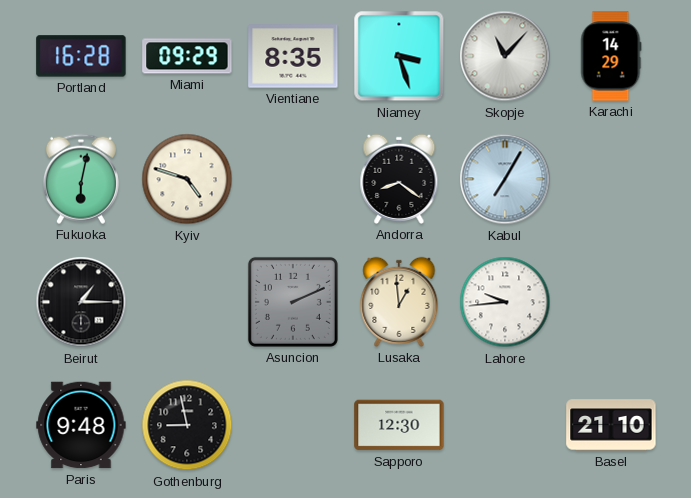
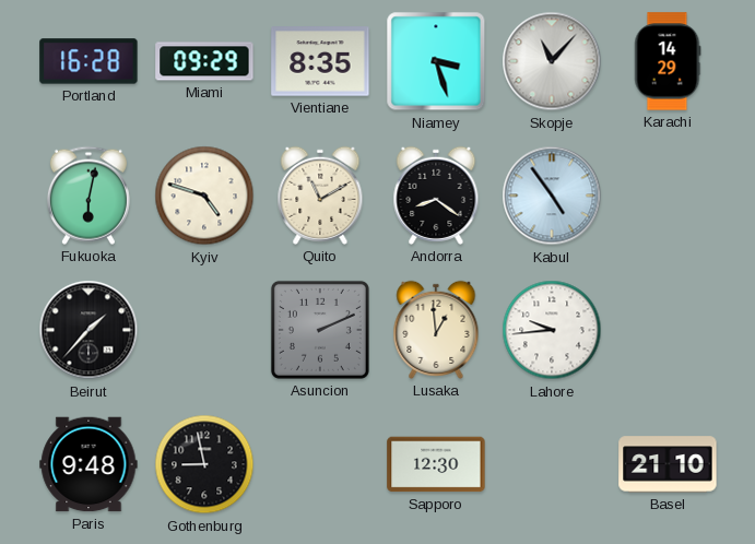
Quito: none -> 11:10
Kabul: 7:05 -> 4:54
Beirut: 1:15 -> 1:37
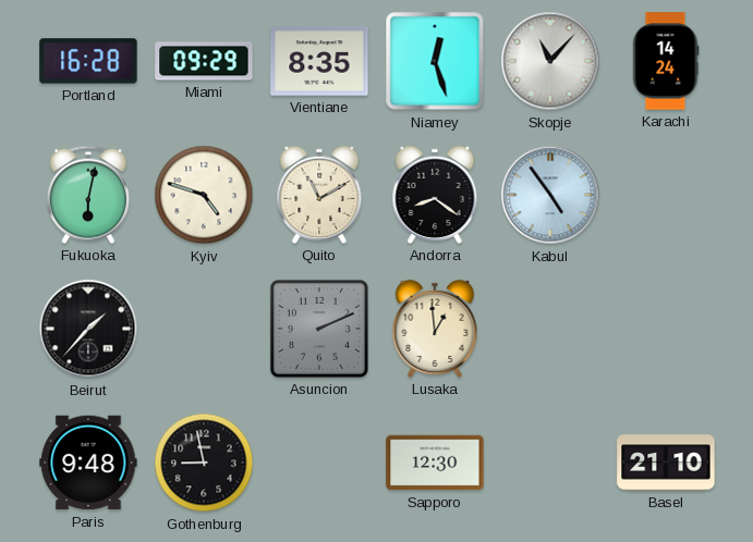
Niamey: 3:27 -> 12:27
Karachi: 14:29 -> 14:24
Lahore: 9:44 -> none
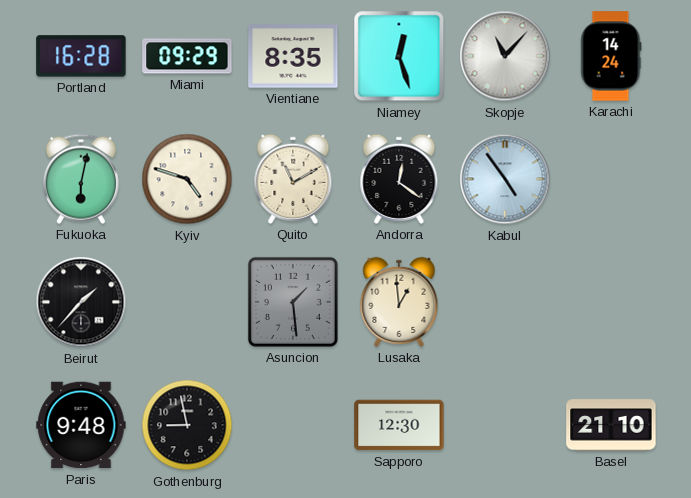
Andorra: 8:21 -> 12:21
Asuncion: 2:11 -> 1:29
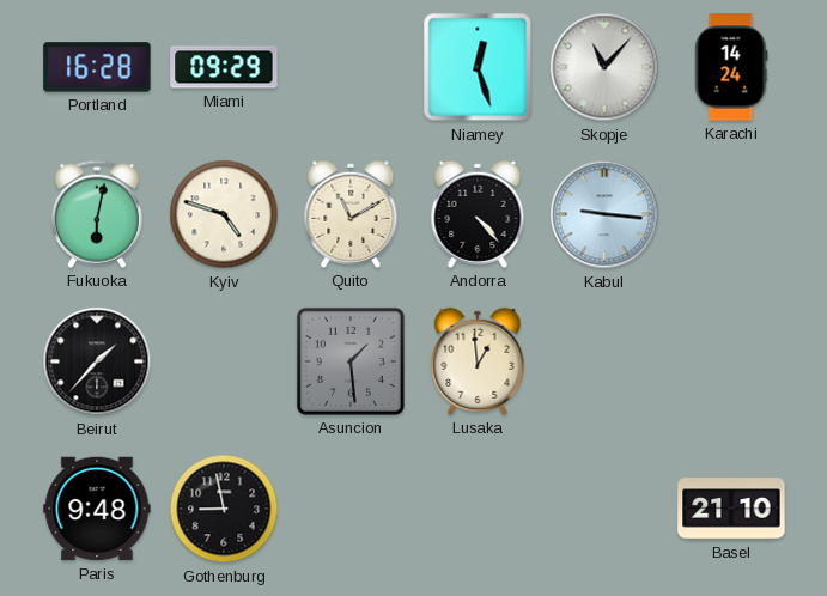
Vientiane: 8:35 -> none
Andorra: 12:21 -> 4:23
Kabul: 4:54 -> 9:16
Sapporo: 12:30 -> none
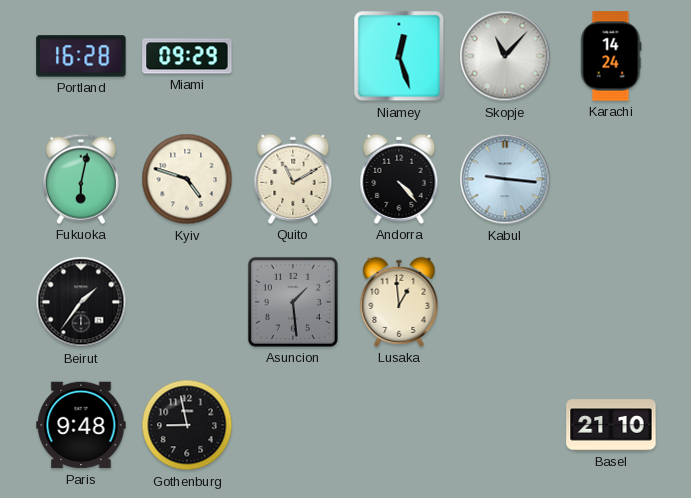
Beirut: 1:37 -> 1:36
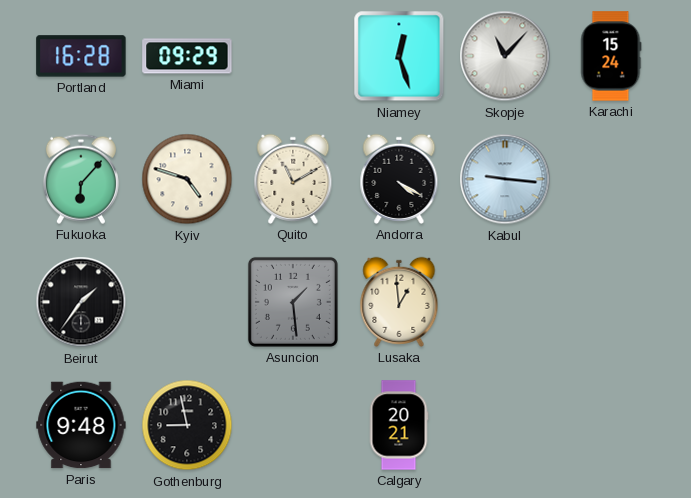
Karachi: 14:24 -> 15:24
Fukuoka: 6:02 -> 6:07
Andorra: 4:23 -> 4:20
Calgary: none -> 20:21
Basel: 21:10 -> none
